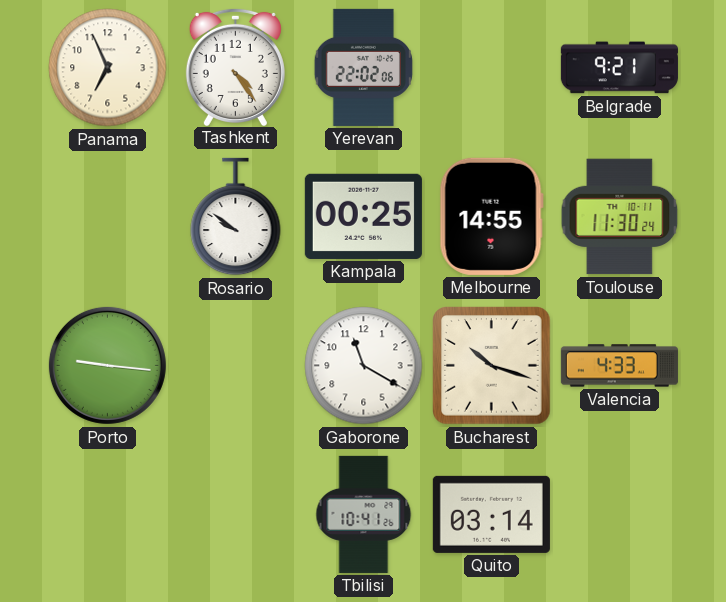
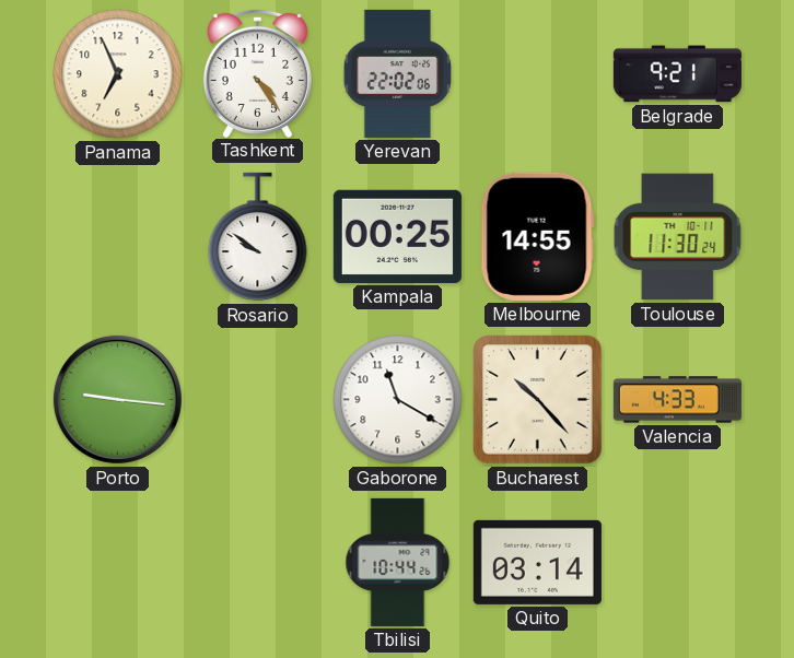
Bucharest: 10:18 -> 10:23
Tbilisi: 10:41 -> 10:44
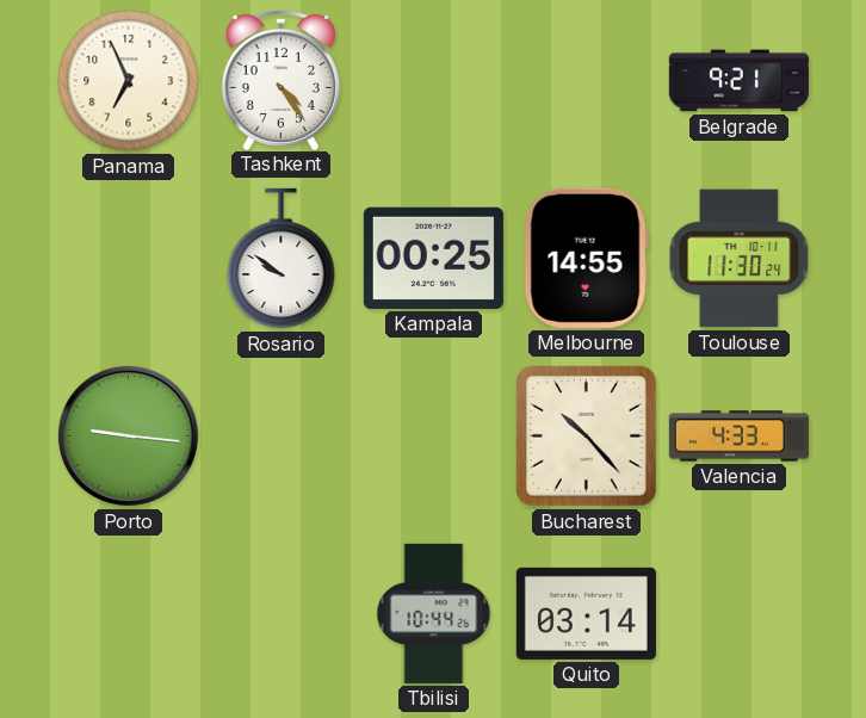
Yerevan: 22:02 -> none
Gaborone: 11:20 -> none
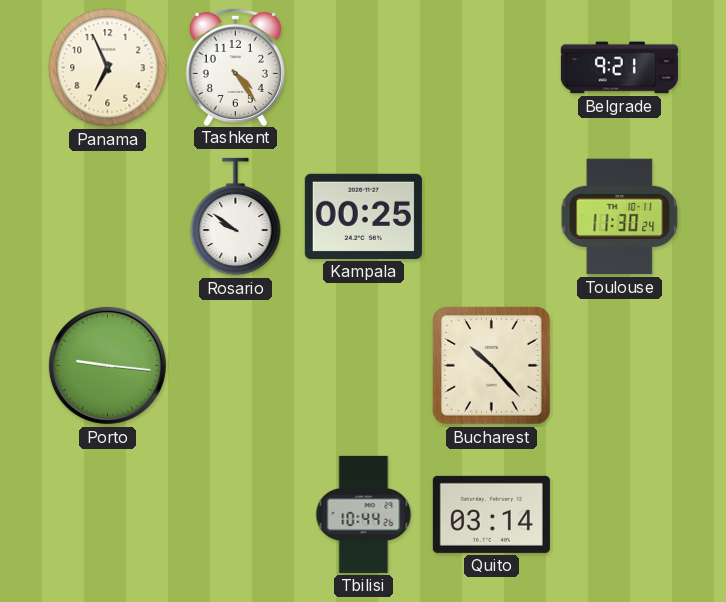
Melbourne: 14:55 -> none
Valencia: 4:33 -> none
